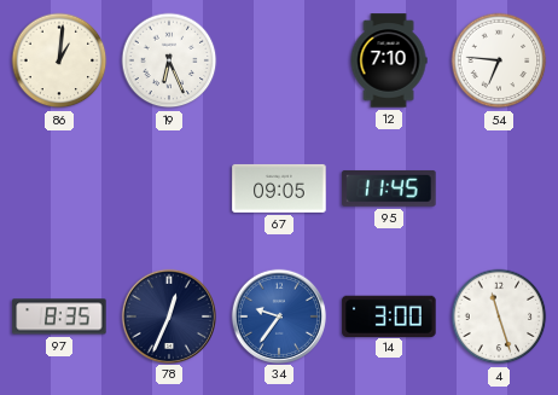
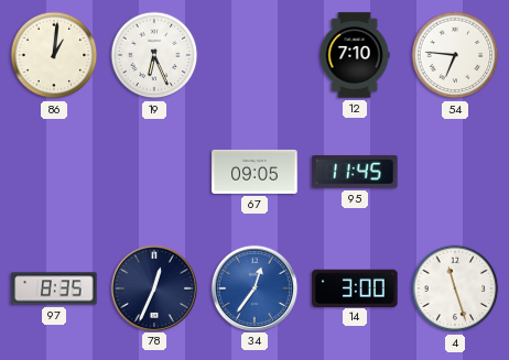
34: 9:36 -> 12:36
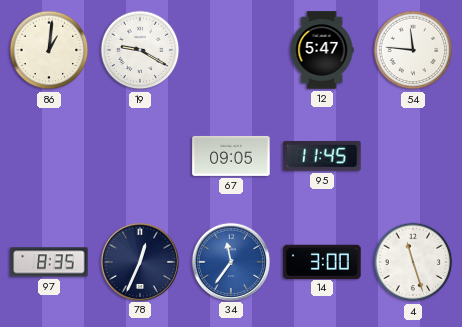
19: 6:26 -> 9:20
12: 7:10 -> 5:47
54: 6:46 -> 11:46
34: 12:36 -> 11:36
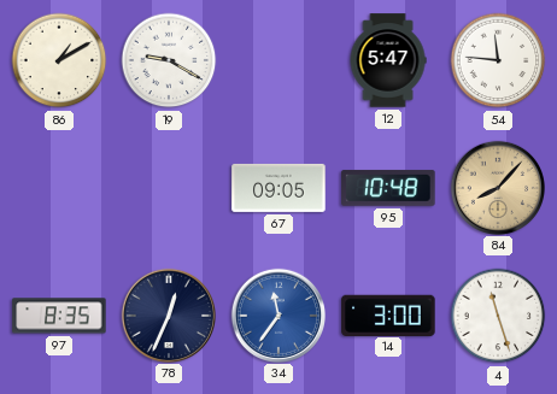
86: 1:01 -> 1:10
95: 11:45 -> 10:48
84: none -> 8:07
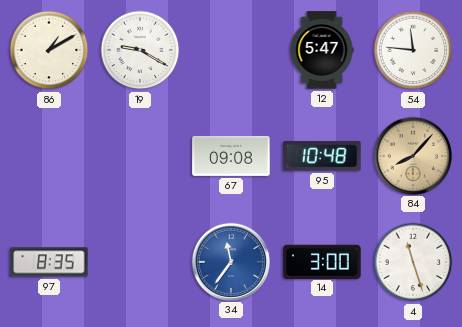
67: 09:05 -> 09:08
78: 12:34 -> none
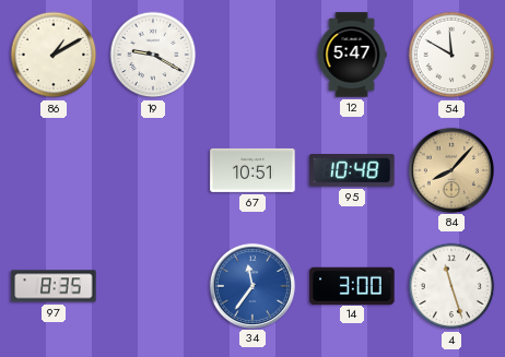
54: 11:46 -> 11:50
67: 09:08 -> 10:51
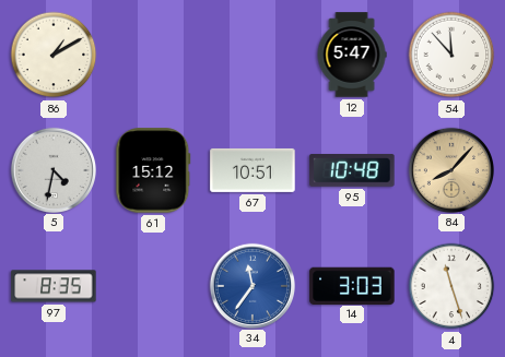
19: 9:20 -> none
54: 11:50 -> 11:53
5: none -> 4:32
61: none -> 15:12
14: 3:00 -> 3:03
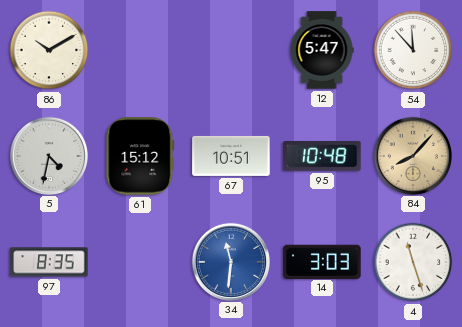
86: 1:10 -> 10:10
34: 11:36 -> 11:31
